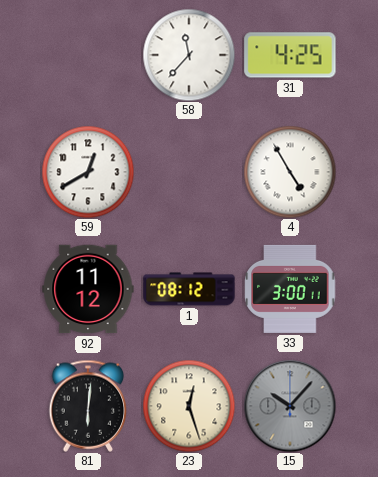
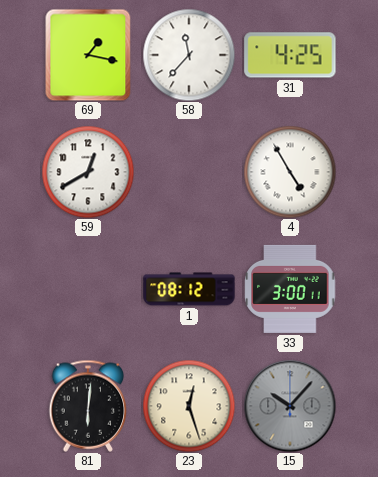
69: none -> 1:17
92: 11:12 -> none
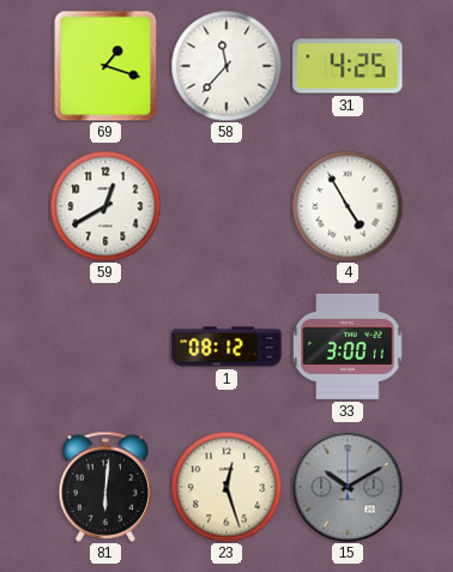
69: 1:17 -> 1:18
15: 10:07 -> 10:10
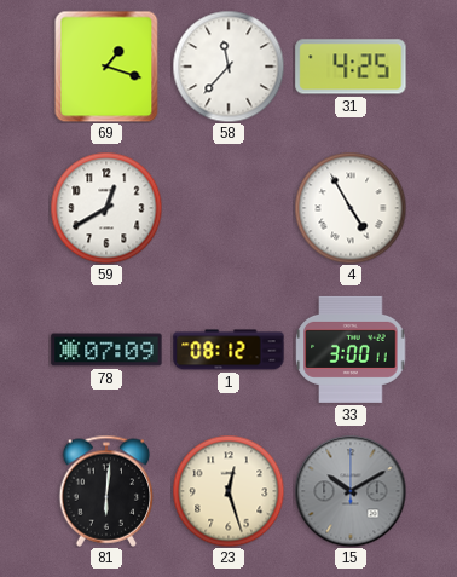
78: none -> 07:09
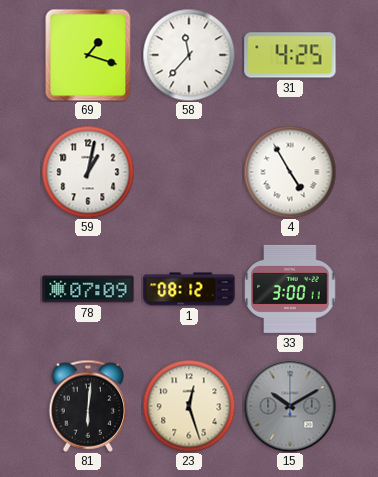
59: 12:40 -> 1:02
